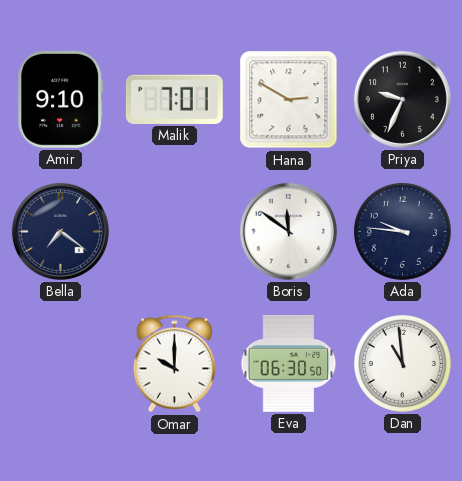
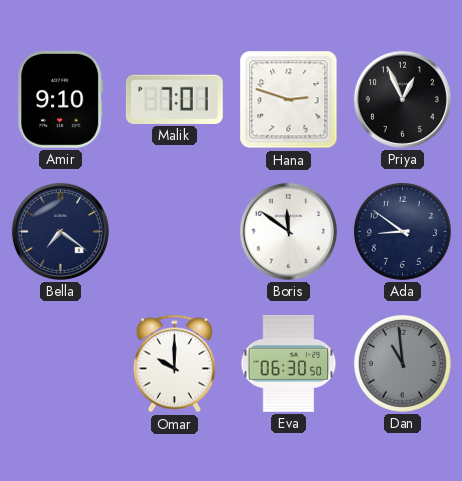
Hana: 2:50 -> 2:48
Priya: 9:34 -> 12:56
Ada: 9:46 -> 8:51
Dan dial: white -> grey
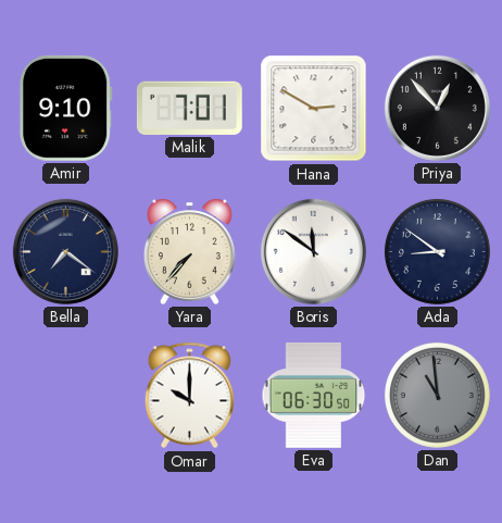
Hana: 2:48 -> 2:50
Priya: 12:56 -> 12:53
Yara: none -> 7:37
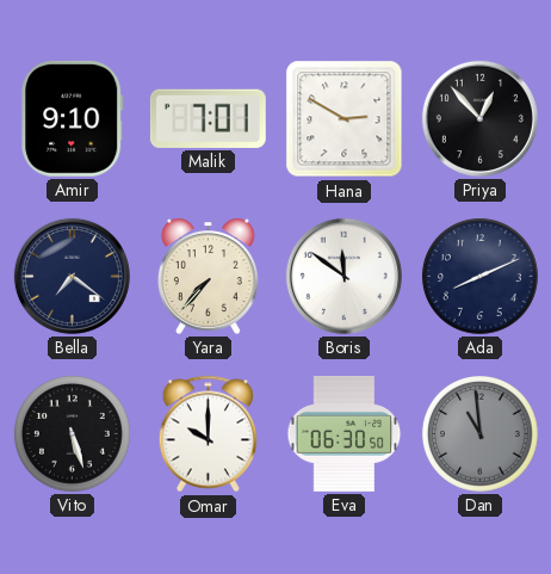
Ada: 8:51 -> 8:11
Vito: none -> 5:27
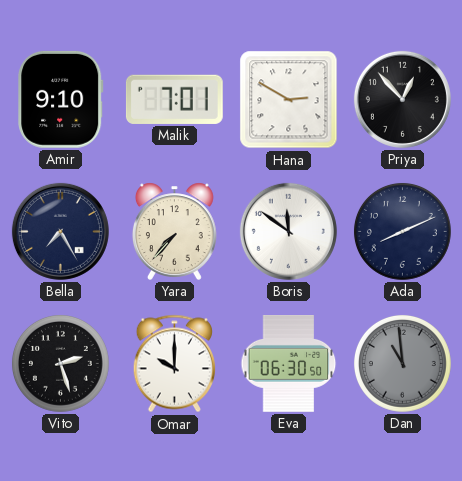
Bella: 7:21 -> 7:25
Vito: 5:27 -> 2:27
